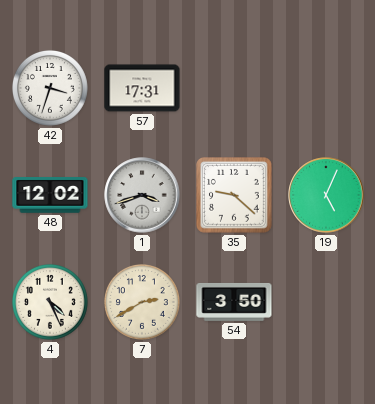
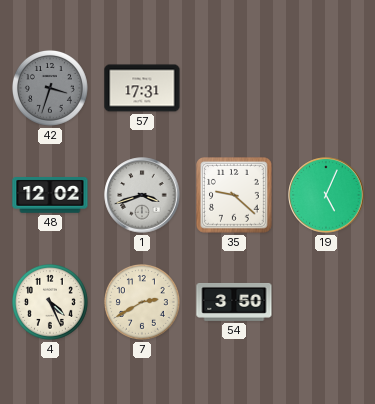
42 dial: white -> grey
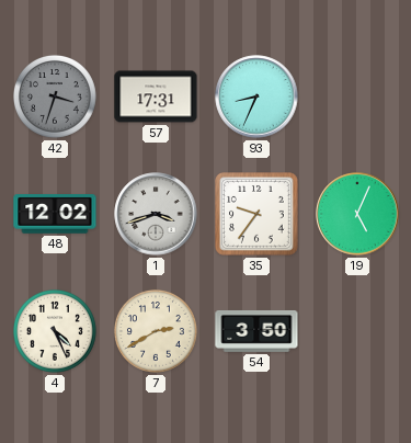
93: none -> 8:34
35: 9:22 -> 9:36
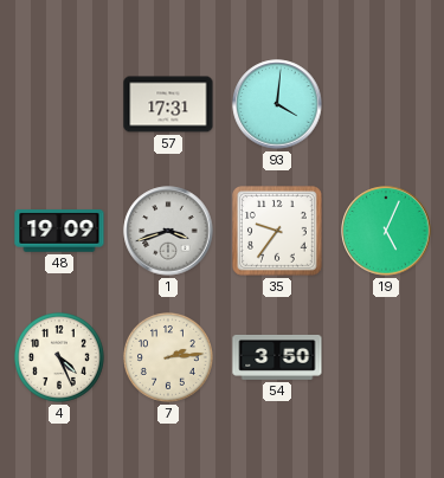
42: 3:33 -> none
93: 8:34 -> 4:01
48: 12:02 -> 19:09
7: 2:40 -> 2:14
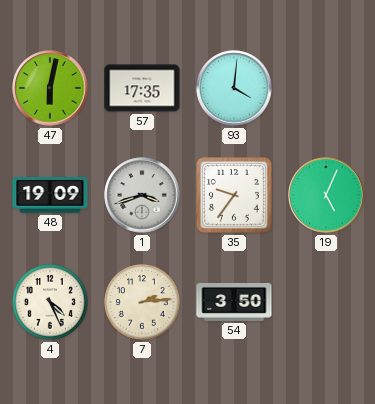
47: none -> 6:02
57: 17:31 -> 17:35
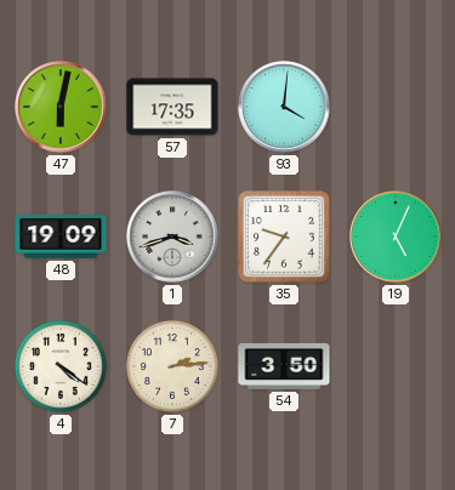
4: 4:26 -> 4:21
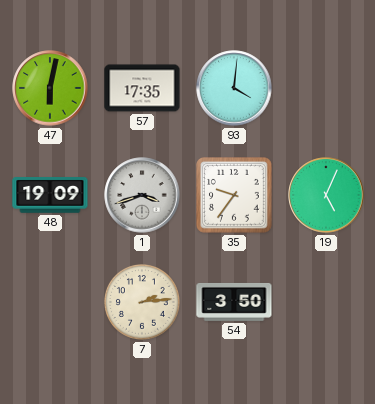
4: 4:21 -> none
